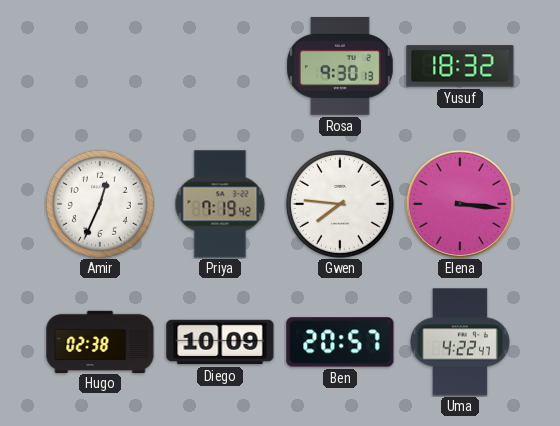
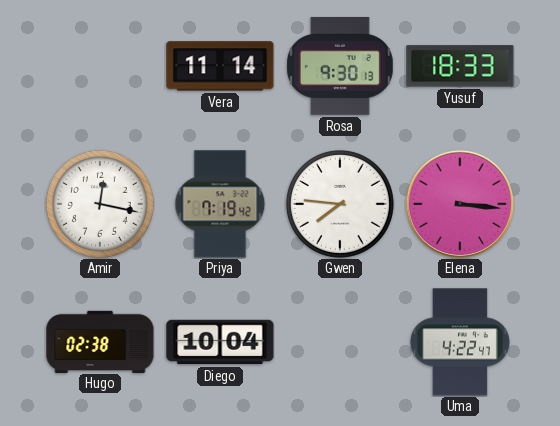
Vera: none -> 11:14
Yusuf: 18:32 -> 18:33
Amir: 12:34 -> 12:17
Diego: 10:09 -> 10:04
Ben: 20:57 -> none
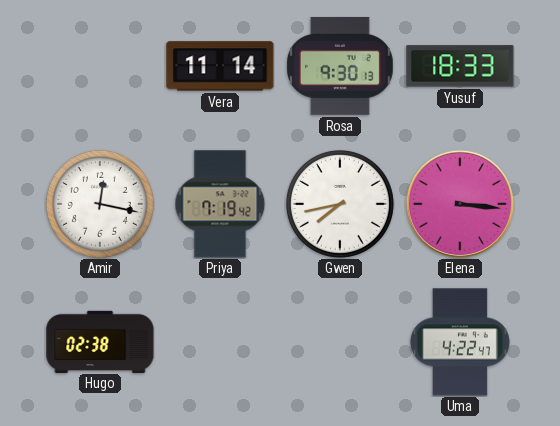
Gwen: 7:46 -> 7:43
Diego: 10:04 -> none
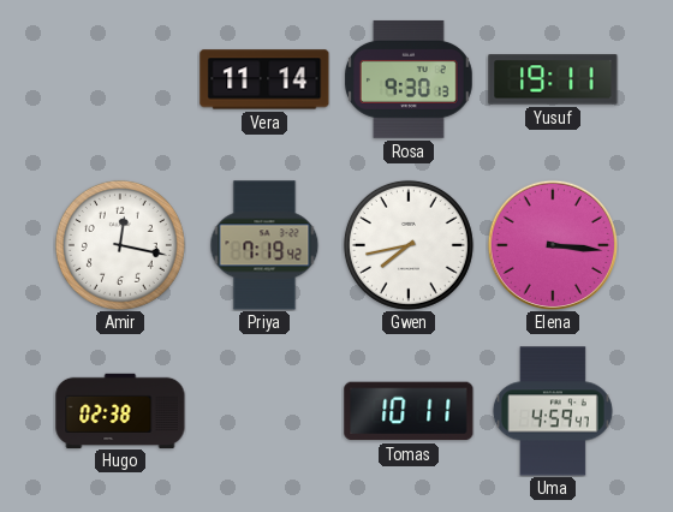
Yusuf: 18:33 -> 19:11
Tomas: none -> 10:11
Uma: 4:22 -> 4:59
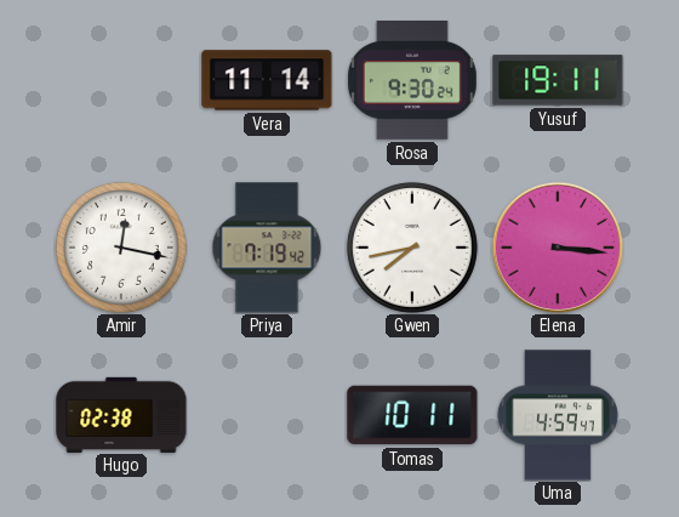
Rosa: 9:30:13 -> 9:30:24
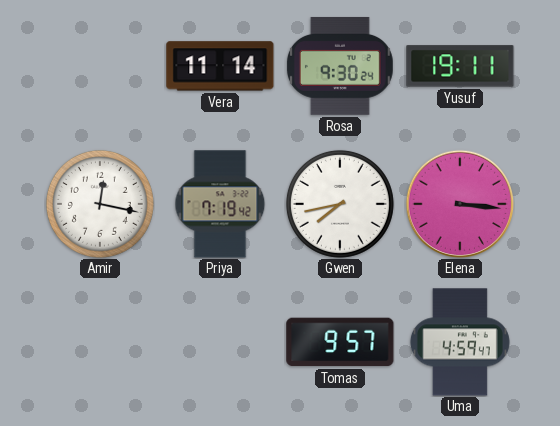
Hugo: 02:38 -> none
Tomas: 10:11 -> 9:57
